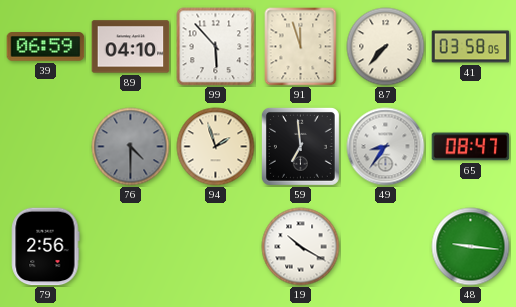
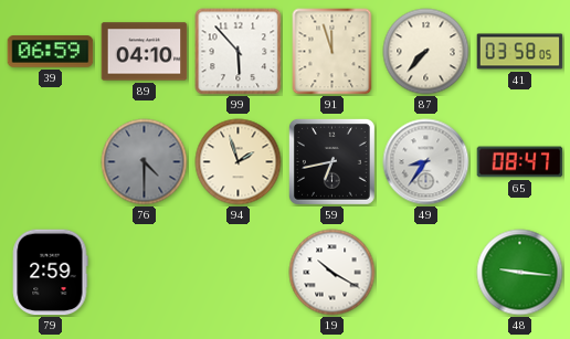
59: 6:59 -> 6:43
79: 2:56 -> 2:59
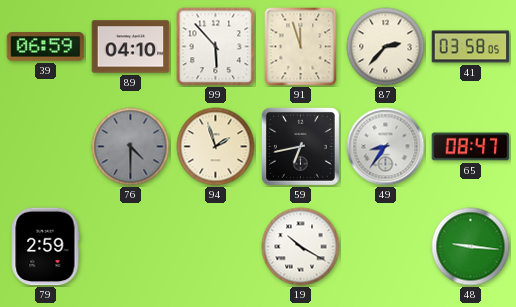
87: 7:37 -> 2:37
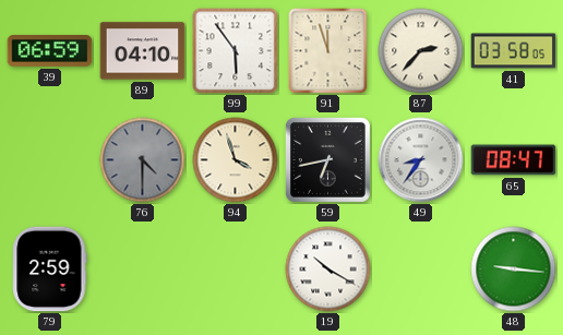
99: 5:53 -> 5:54
94: 1:57 -> 3:57
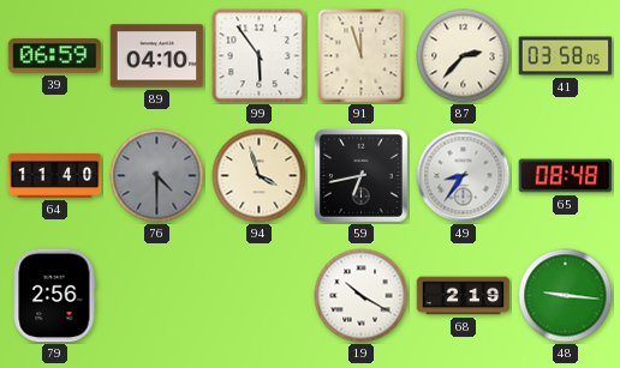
64: none -> 11:40
65: 08:47 -> 08:48
79: 2:59 -> 2:56
68: none -> 2:19
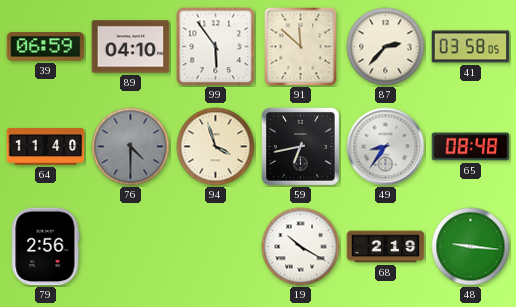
91: 11:57 -> 11:52
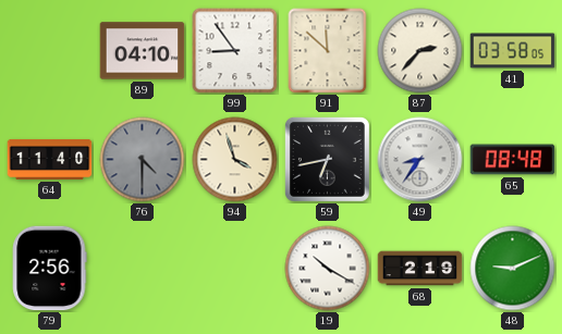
39: 06:59 -> none
99: 5:54 -> 8:54
48: 9:16 -> 9:11
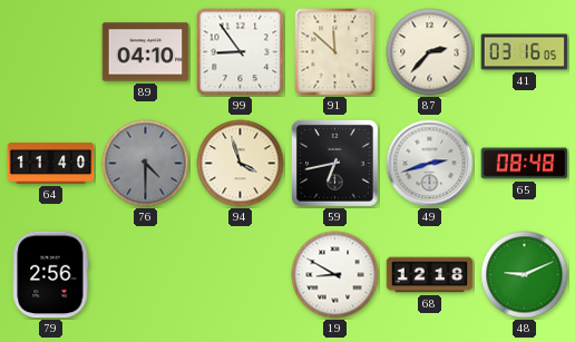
41: 03:58 -> 03:16
49: 8:36 -> 2:42
19: 10:20 -> 8:50
68: 2:19 -> 12:18
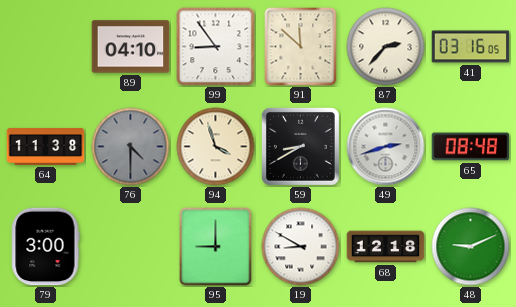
64: 11:40 -> 11:38
59: 6:43 -> 8:40
79: 2:56 -> 3:00
95: none -> 9:00
